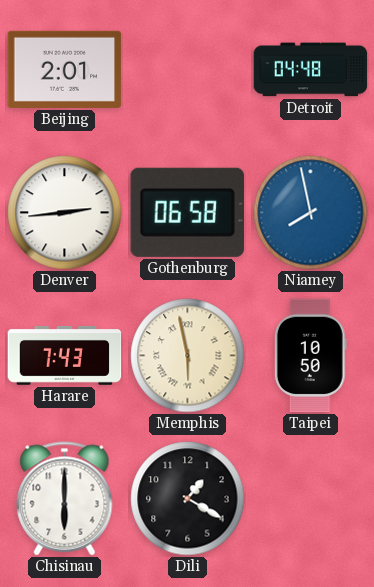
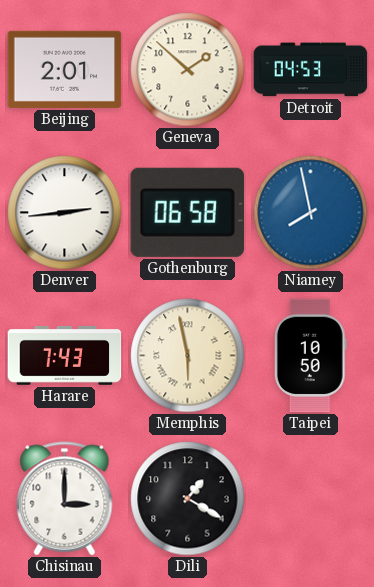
Geneva: none -> 1:52
Detroit: 04:48 -> 04:53
Chisinau: 6:00 -> 3:00
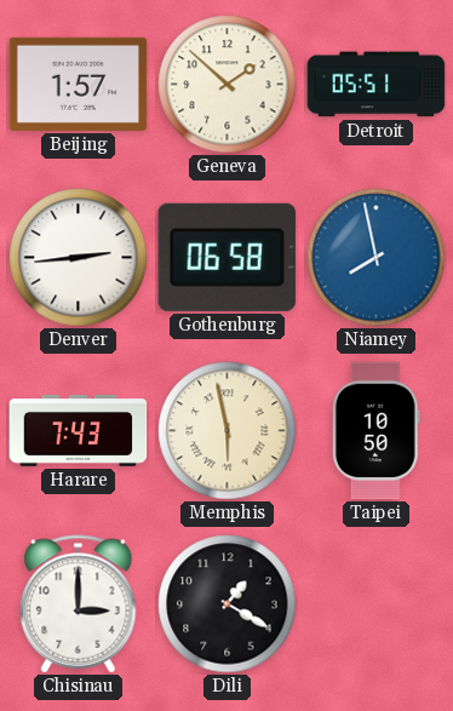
Beijing: 2:01 -> 1:57
Detroit: 04:53 -> 05:51
